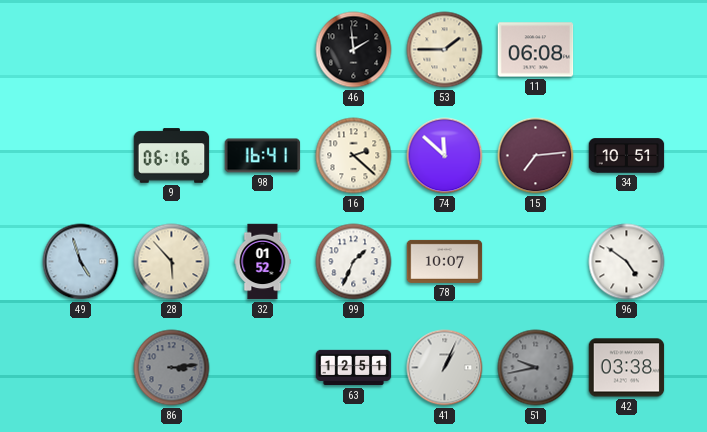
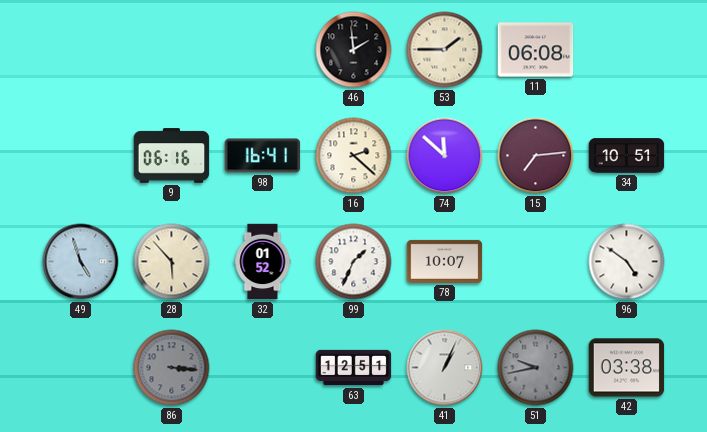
86: 3:14 -> 3:16
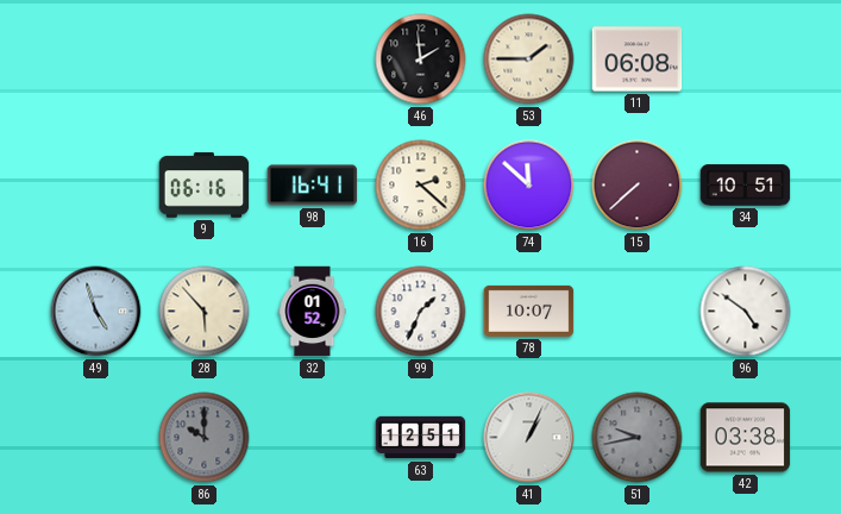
15: 7:14 -> 7:38
86: 3:16 -> 10:00
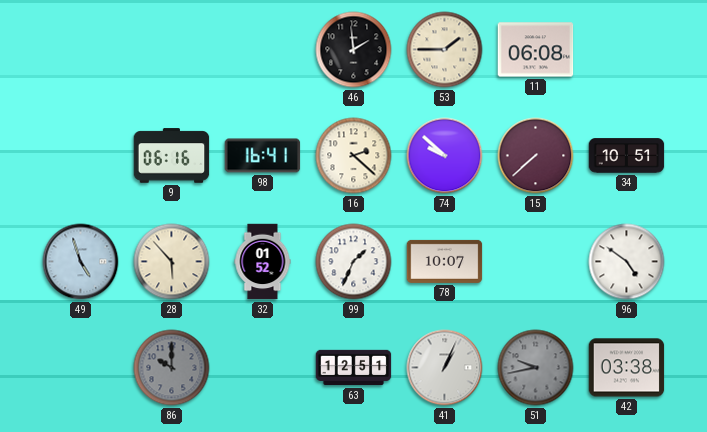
74: 11:52 -> 9:52
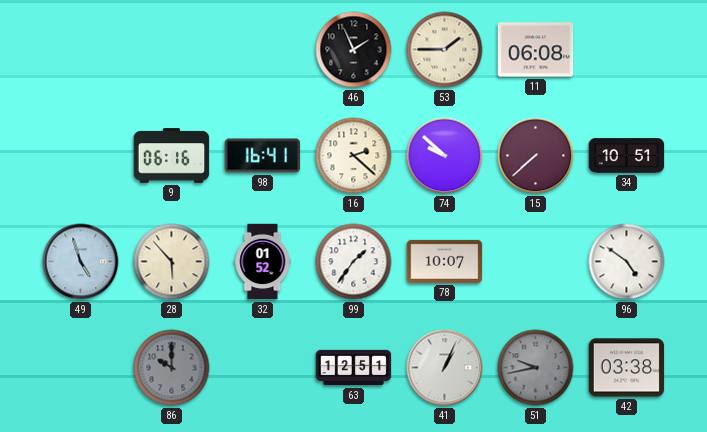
46: 1:59 -> 1:56
99: 1:34 -> 1:36
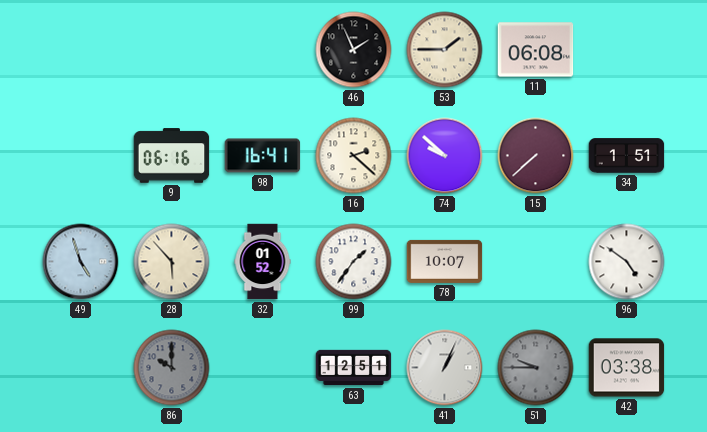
34: 10:51 -> 1:51
51: 9:43 -> 9:45
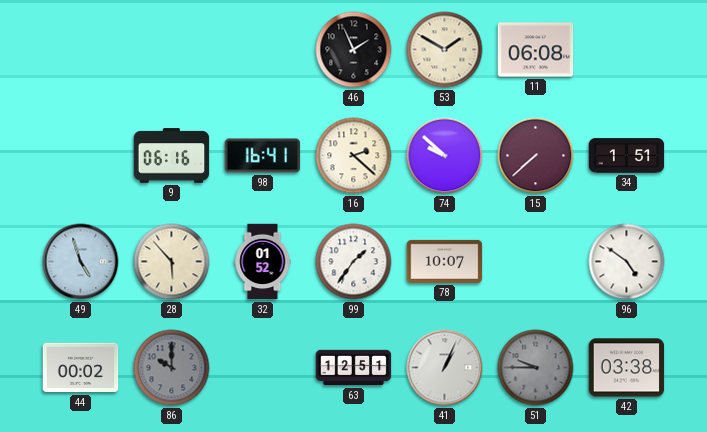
53: 1:45 -> 1:50
44: none -> 00:02
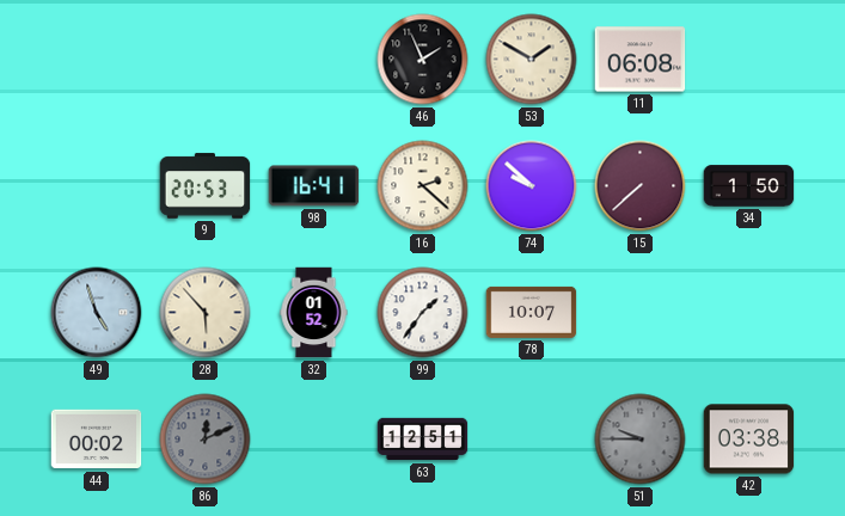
9: 06:16 -> 20:53
34: 1:51 -> 1:50
96: 4:51 -> none
86: 10:00 -> 12:11
41: 1:04 -> none
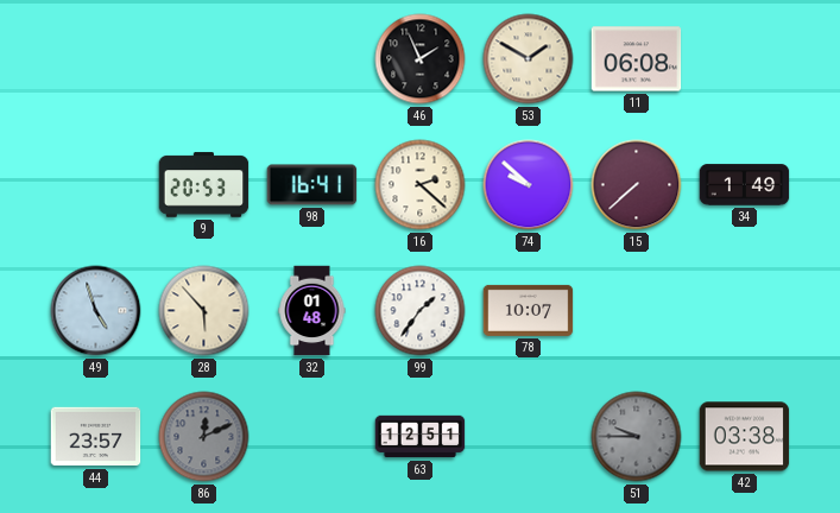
34: 1:50 -> 1:49
32: 01:52 -> 01:48
44: 00:02 -> 23:57
